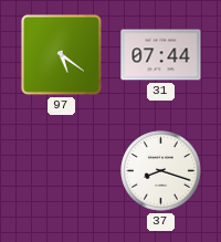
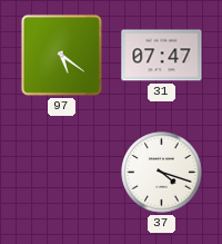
31: 07:44 -> 07:47
37: 8:18 -> 4:18
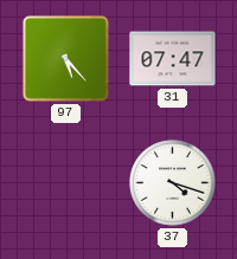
97: 5:21 -> 5:23
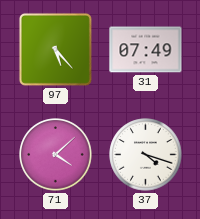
31: 07:47 -> 07:49
71: none -> 4:08
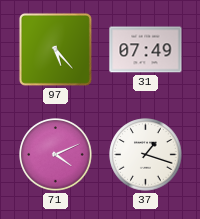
71: 4:08 -> 4:11
37: 4:18 -> 1:18
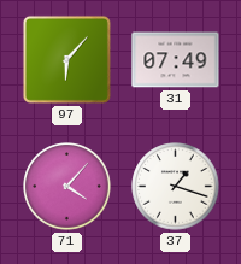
97: 5:23 -> 6:07
71: 4:11 -> 4:07
